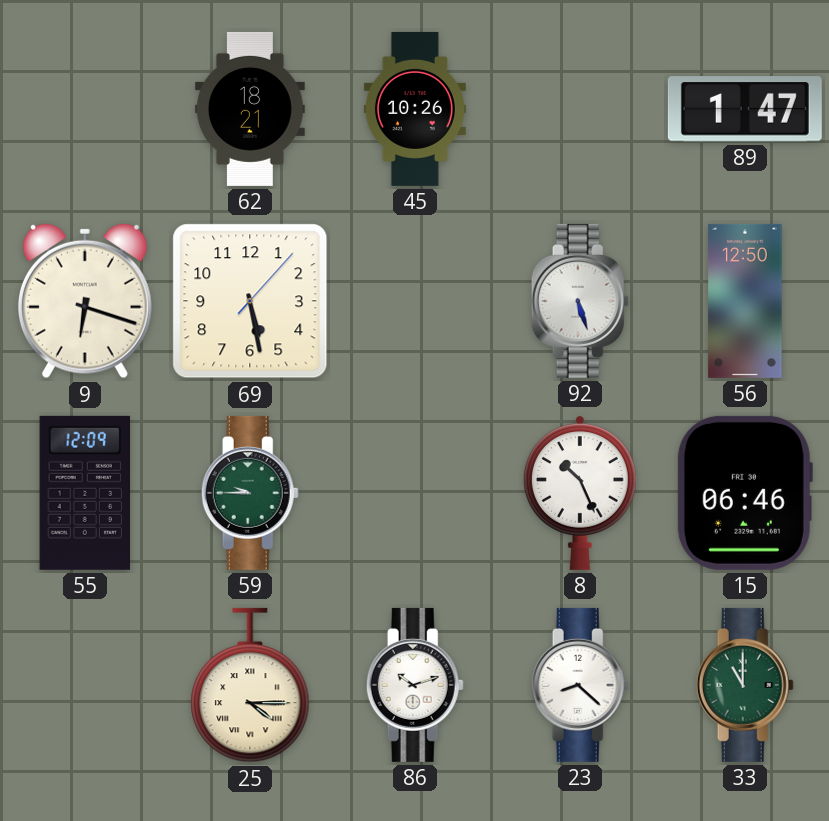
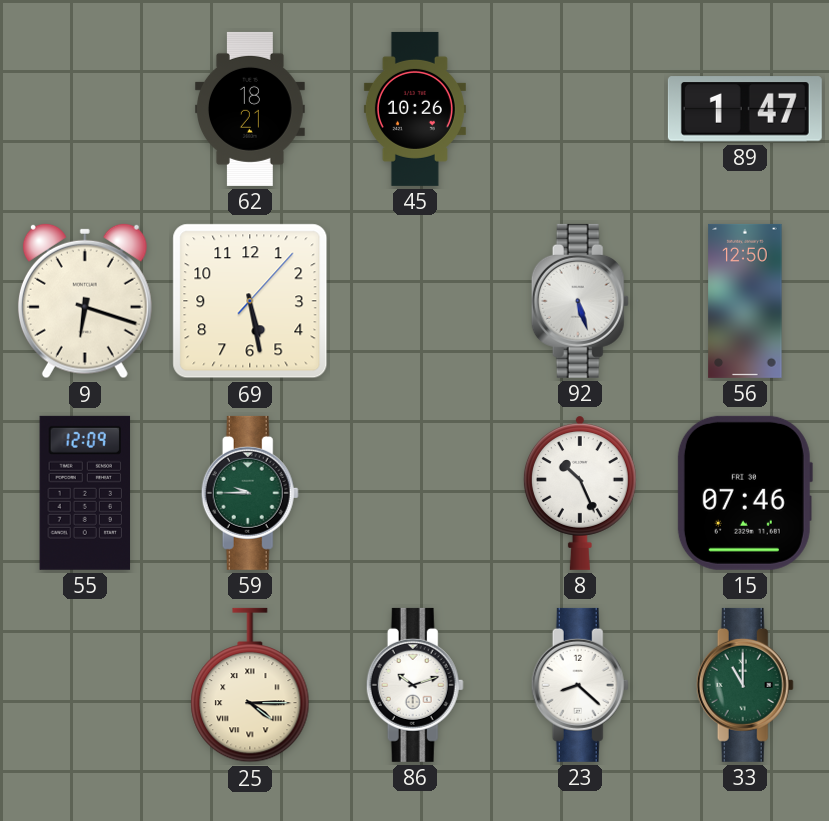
15: 06:46 -> 07:46
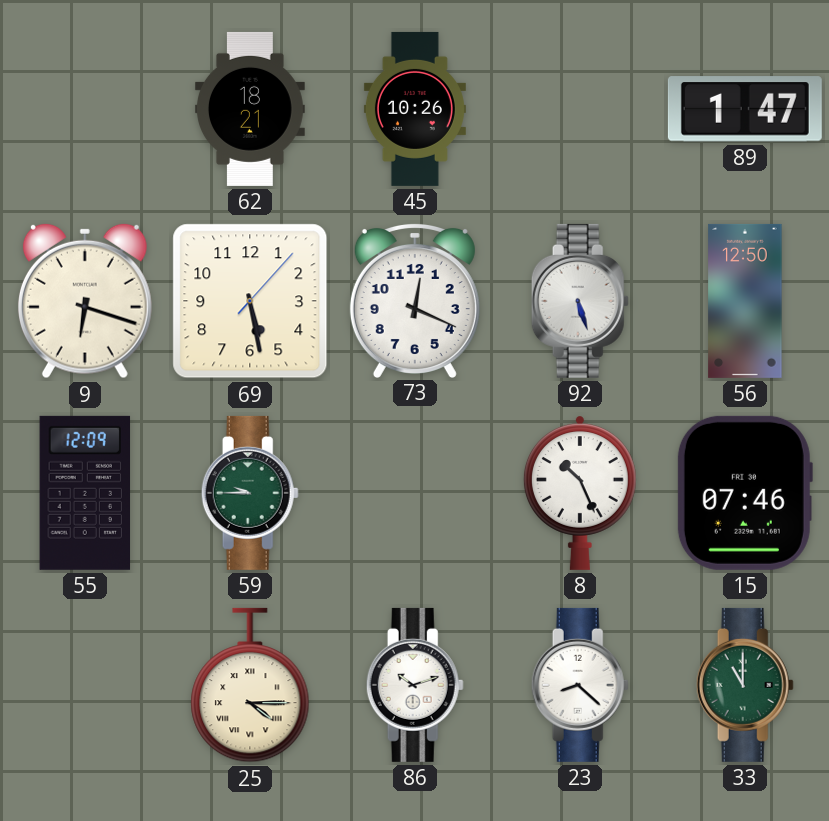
73: none -> 12:19
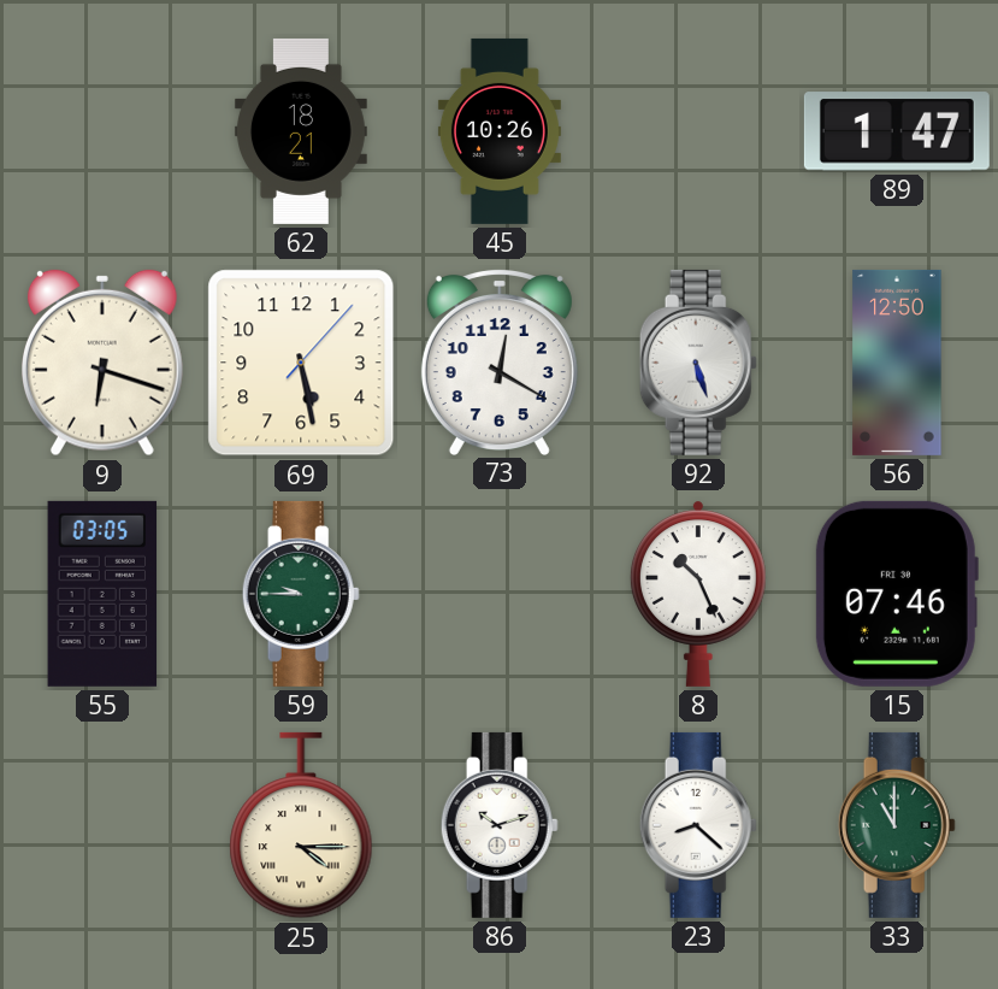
73: 12:19 -> 12:20
55: 12:09 -> 03:05
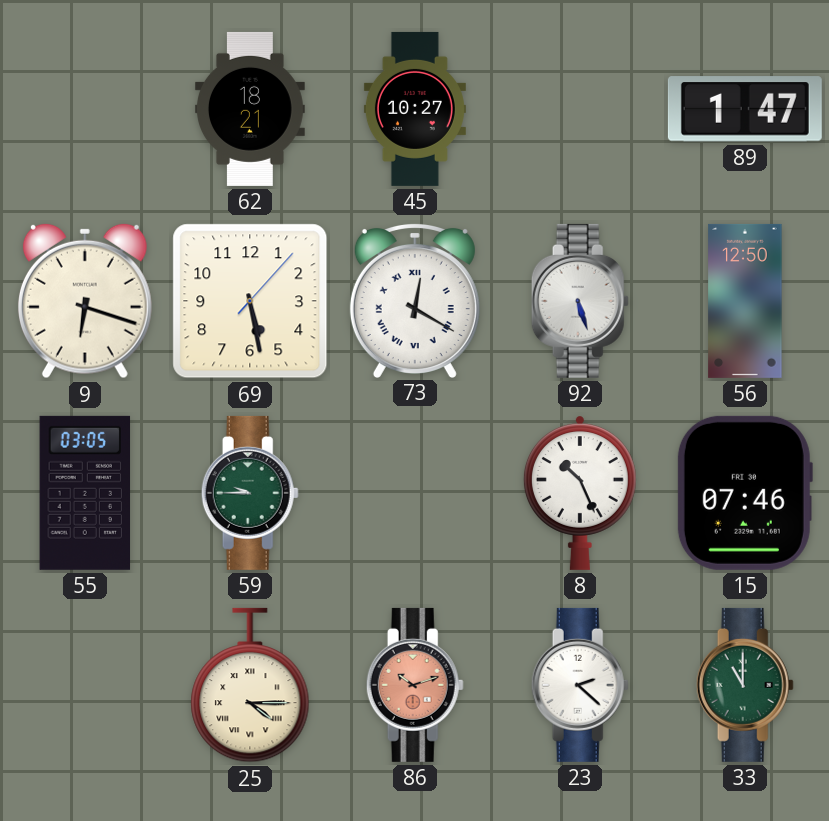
45: 10:26 -> 10:27
73 numerals: Arabic -> Roman
86 dial: white -> salmon
23: 8:22 -> 2:22
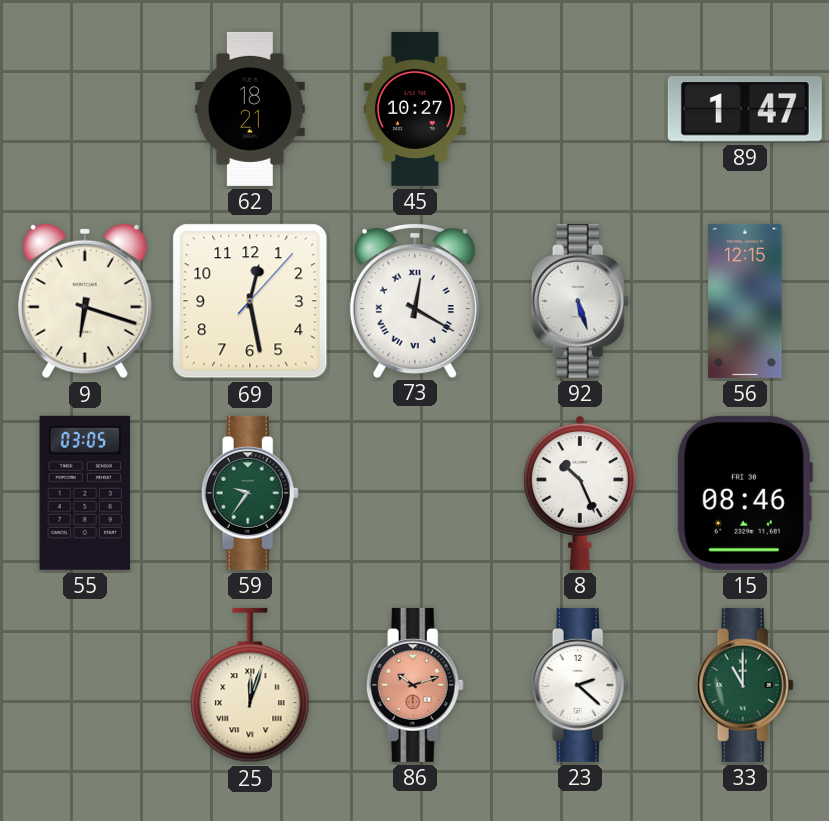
69: 5:28 -> 12:28
56: 12:50 -> 12:15
59: 9:45 -> 9:36
15: 07:46 -> 08:46
25: 4:15 -> 12:03
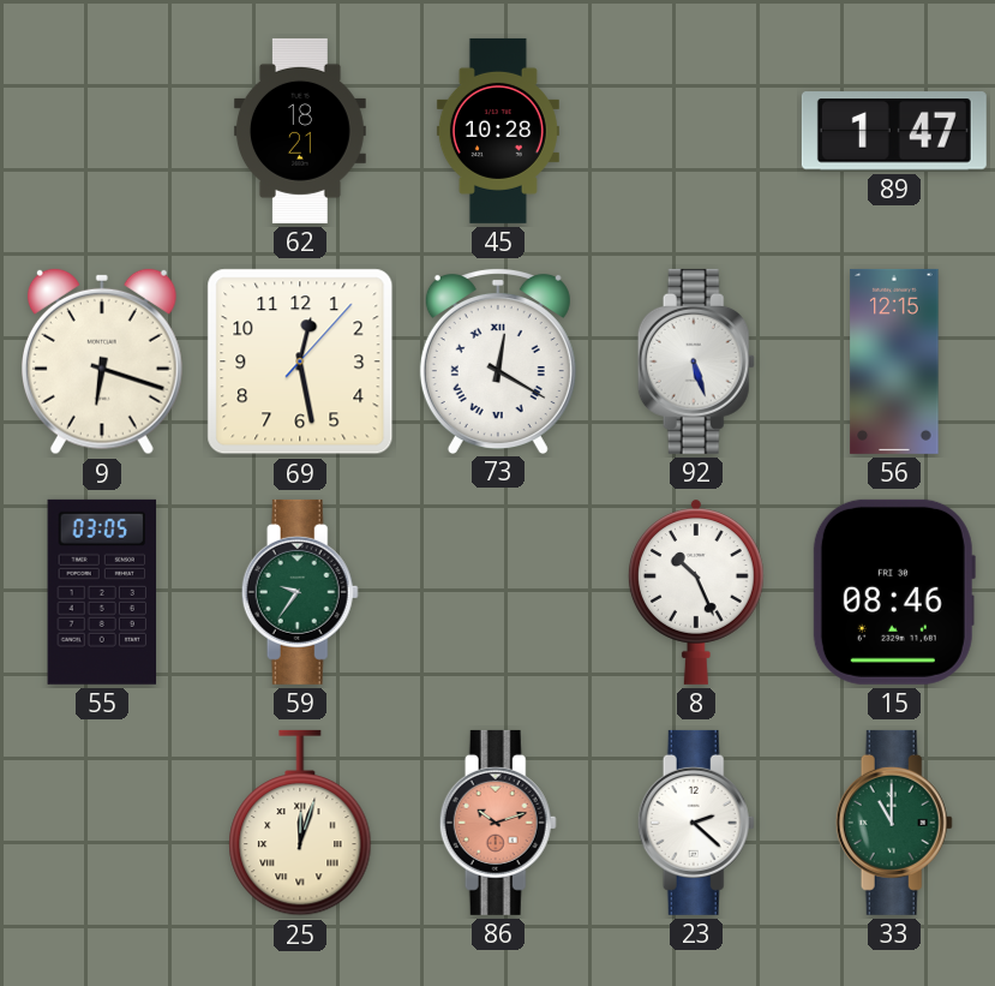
45: 10:27 -> 10:28
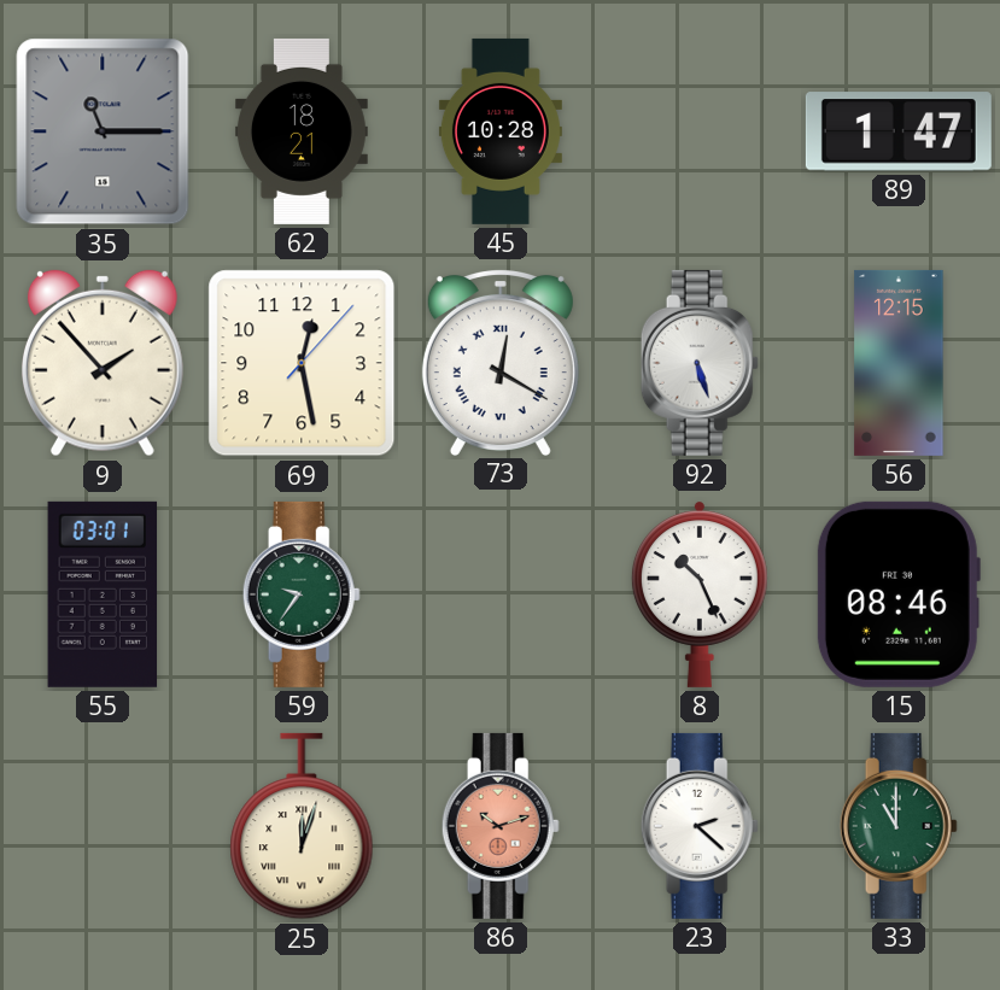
35: none -> 11:15
9: 6:18 -> 1:53
55: 03:05 -> 03:01
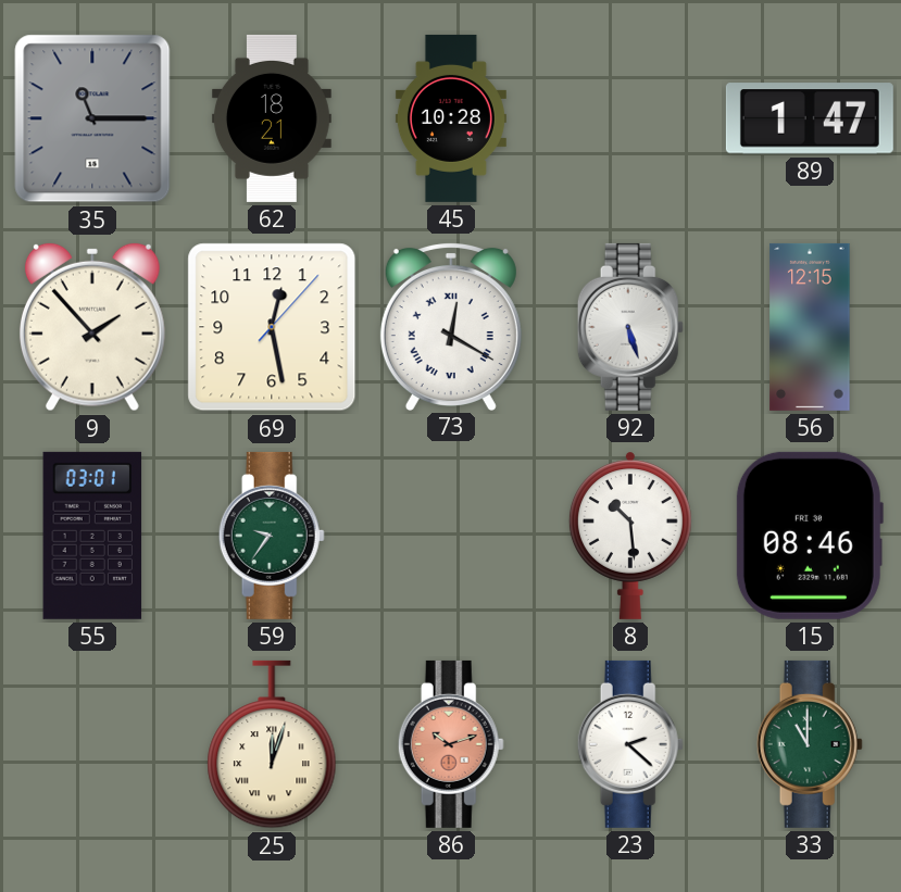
8: 10:26 -> 10:29
